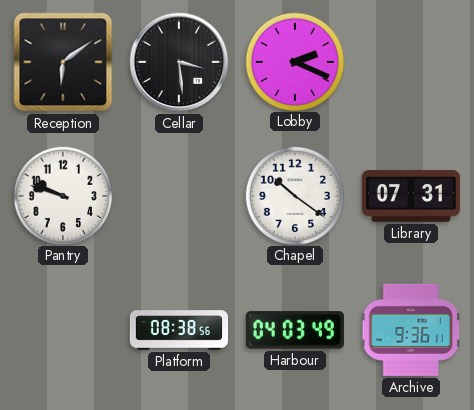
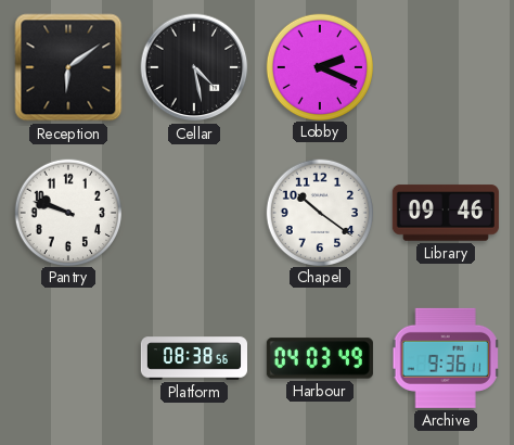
Cellar: 3:29 -> 4:28
Library: 07:31 -> 09:46
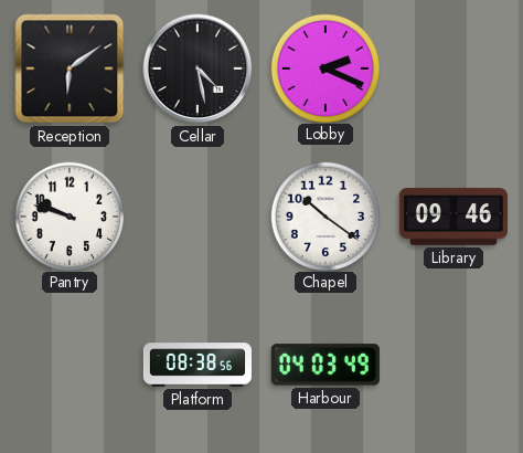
Archive: 9:36 -> none
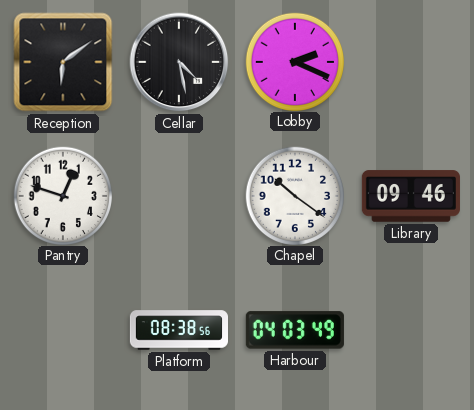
Pantry: 9:48 -> 12:48
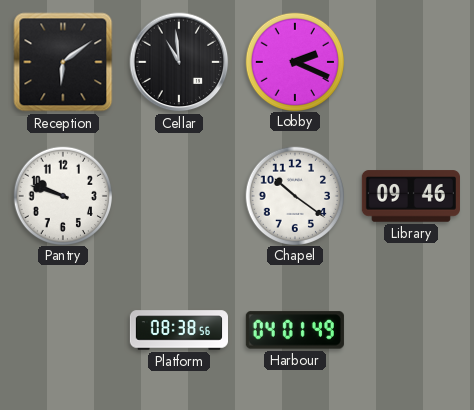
Cellar: 4:28 -> 10:59
Pantry: 12:48 -> 9:48
Harbour: 04:03 -> 04:01
